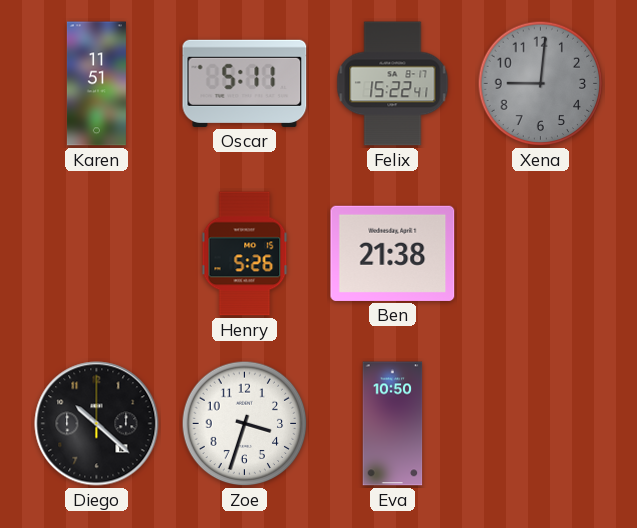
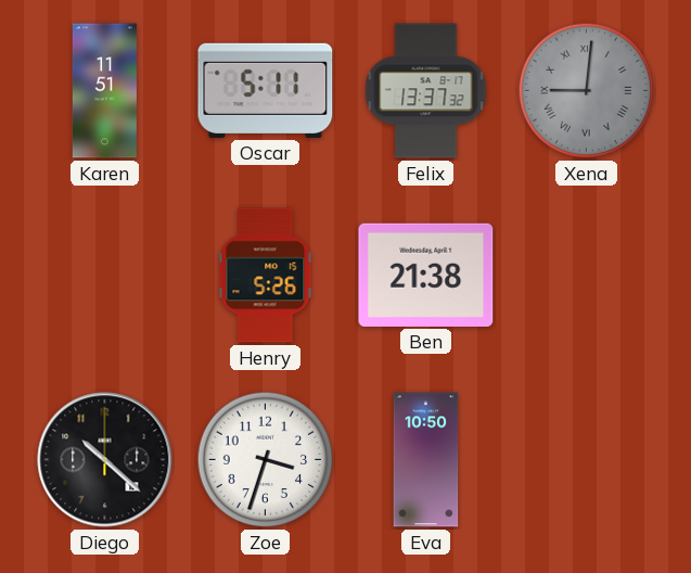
Felix: 15:22 -> 13:37
Xena numerals: Arabic -> Roman
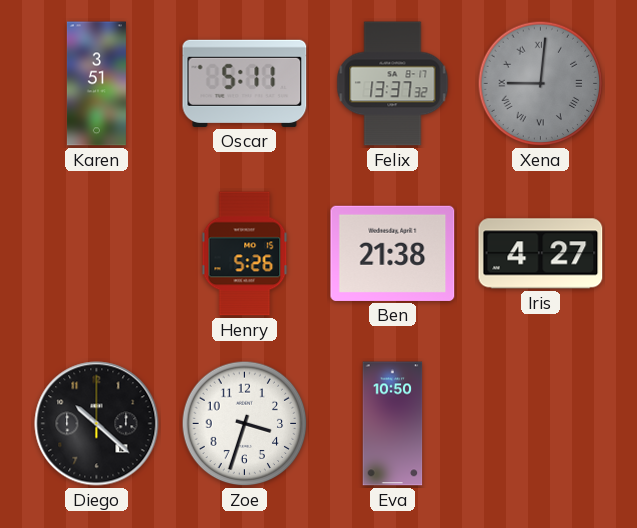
Karen: 11:51 -> 3:51
Iris: none -> 4:27
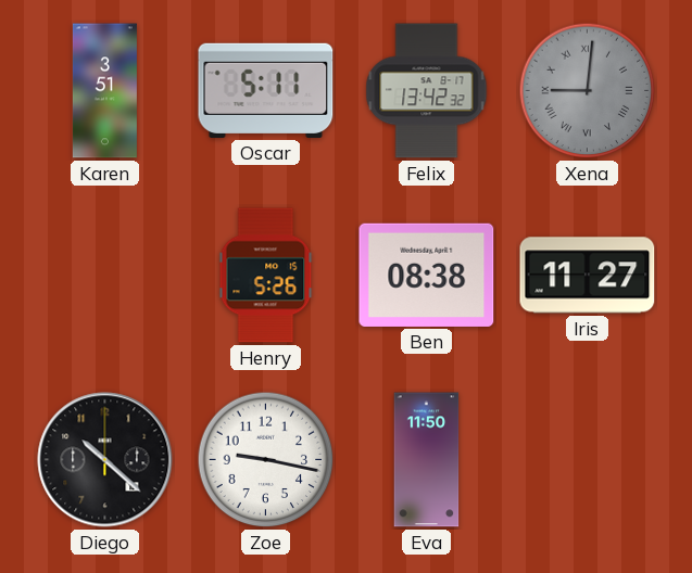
Felix: 13:37 -> 13:42
Ben: 21:38 -> 08:38
Iris: 4:27 -> 11:27
Zoe: 3:33 -> 9:17
Eva: 10:50 -> 11:50
